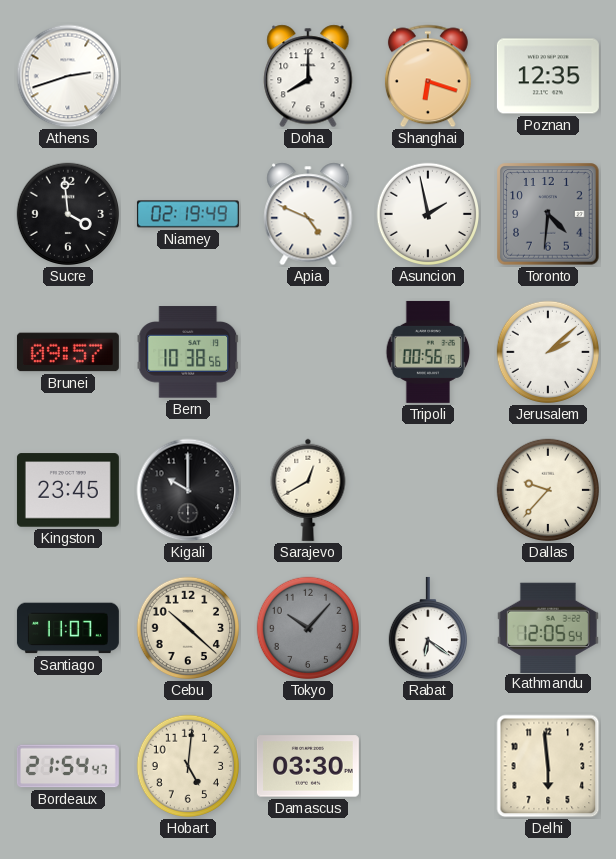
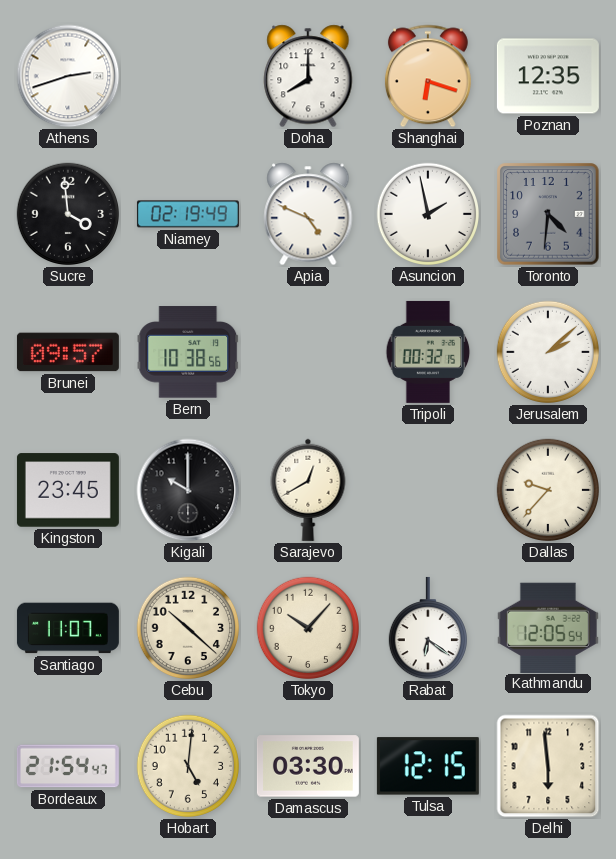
Tripoli: 00:56 -> 00:32
Tokyo dial: grey -> cream
Tulsa: none -> 12:15
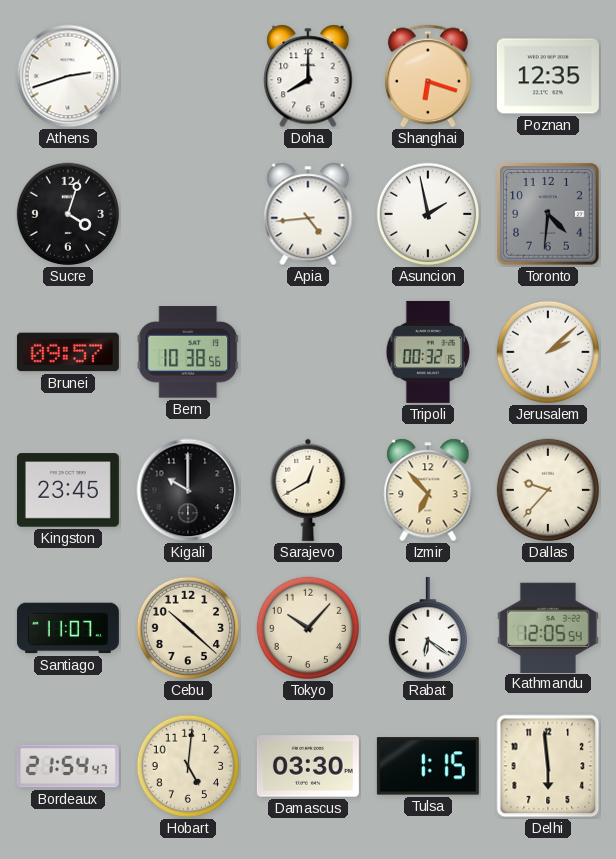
Sucre: 3:59 -> 4:03
Niamey: 02:19 -> none
Apia: 4:49 -> 4:44
Izmir: none -> 6:53
Tulsa: 12:15 -> 1:15
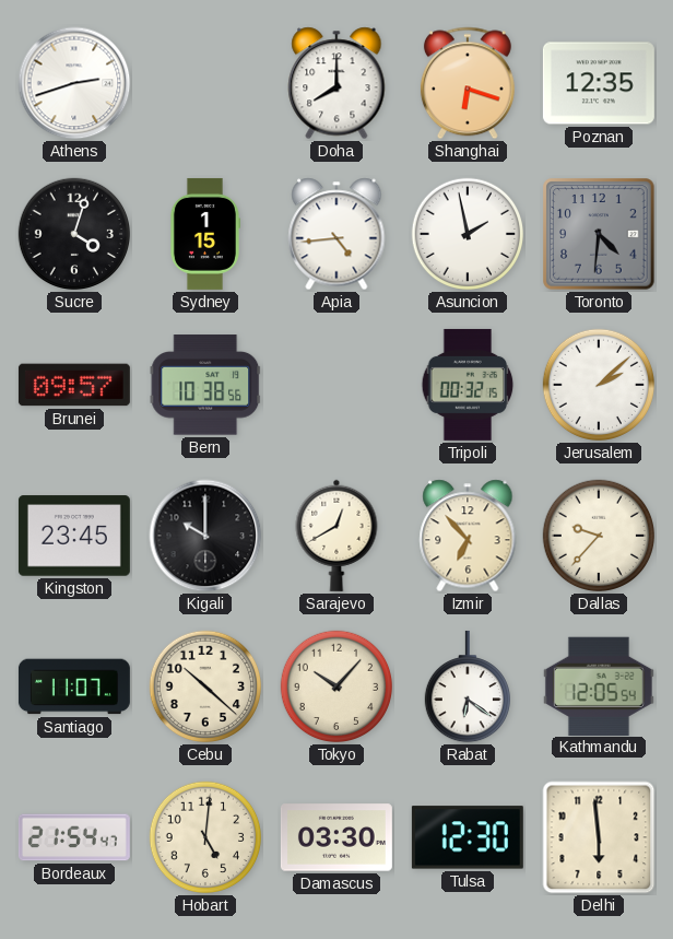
Sydney: none -> 1:15
Tulsa: 1:15 -> 12:30
